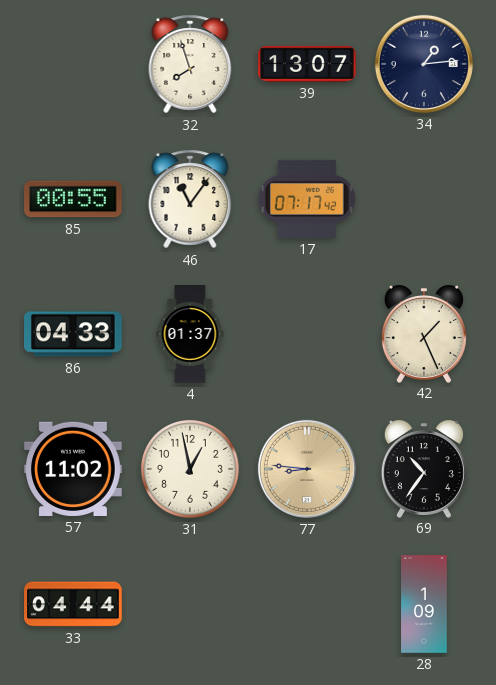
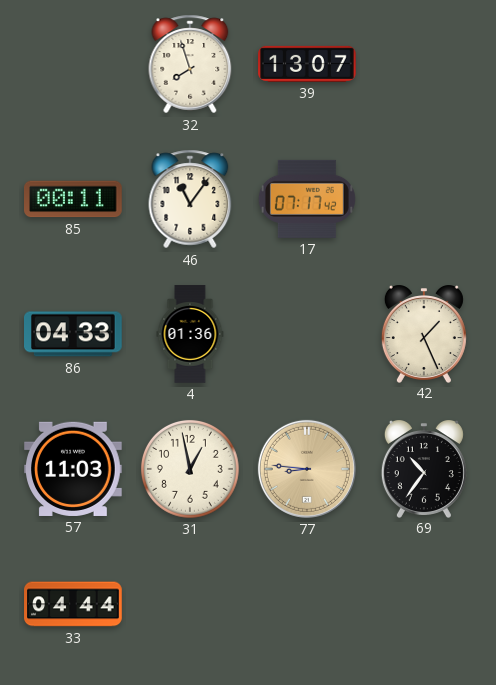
34: 1:14 -> none
85: 00:55 -> 00:11
4: 01:37 -> 01:36
57: 11:02 -> 11:03
28: 1:09 -> none
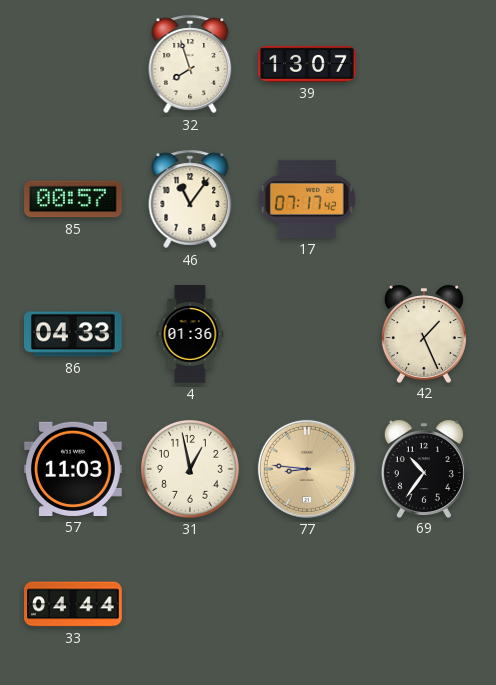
85: 00:11 -> 00:57
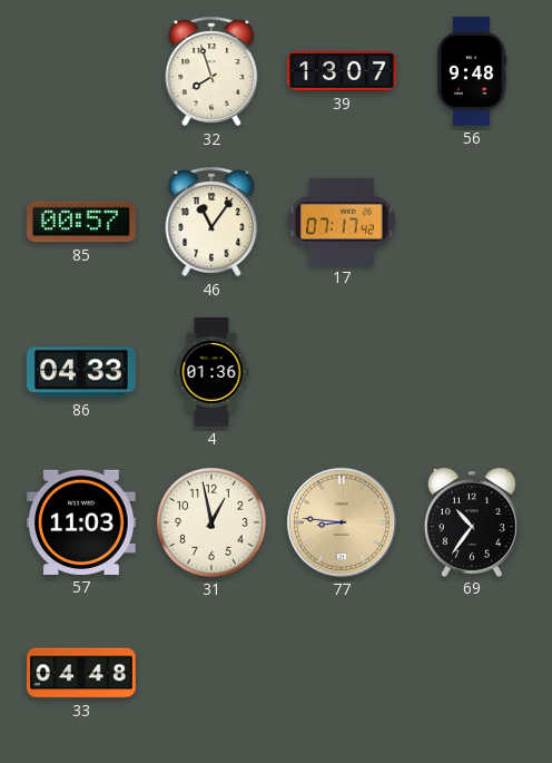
56: none -> 9:48
42: 1:26 -> none
33: 04:44 -> 04:48
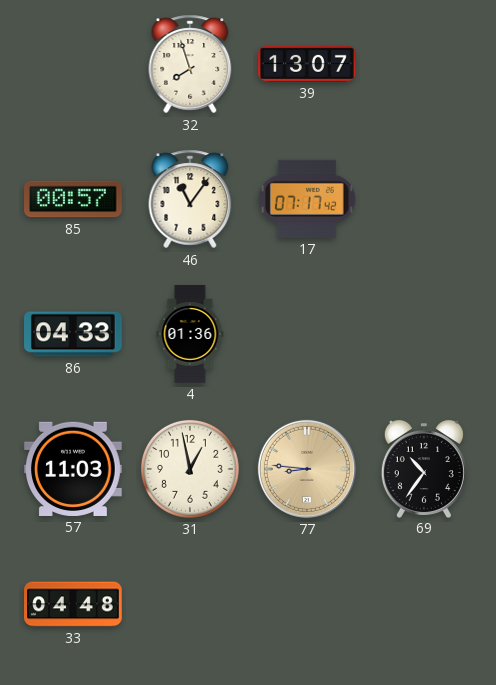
56: 9:48 -> none
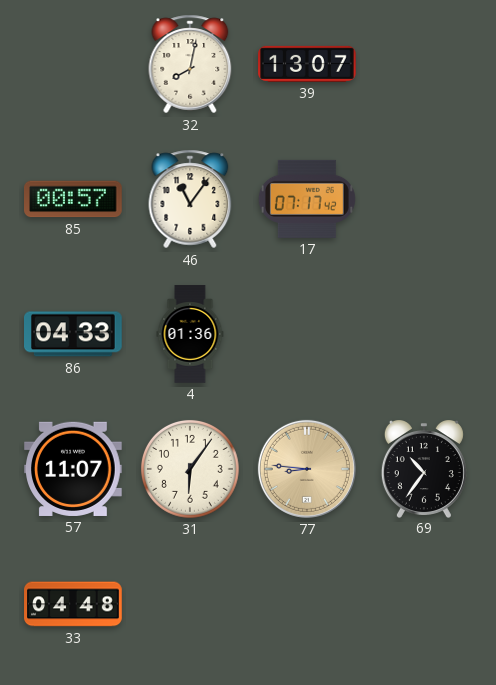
32: 7:57 -> 8:02
57: 11:03 -> 11:07
31: 12:58 -> 6:06
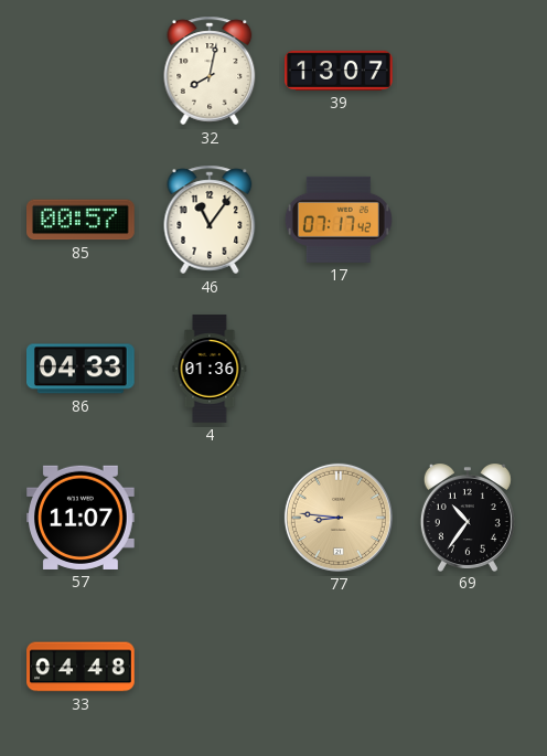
31: 6:06 -> none
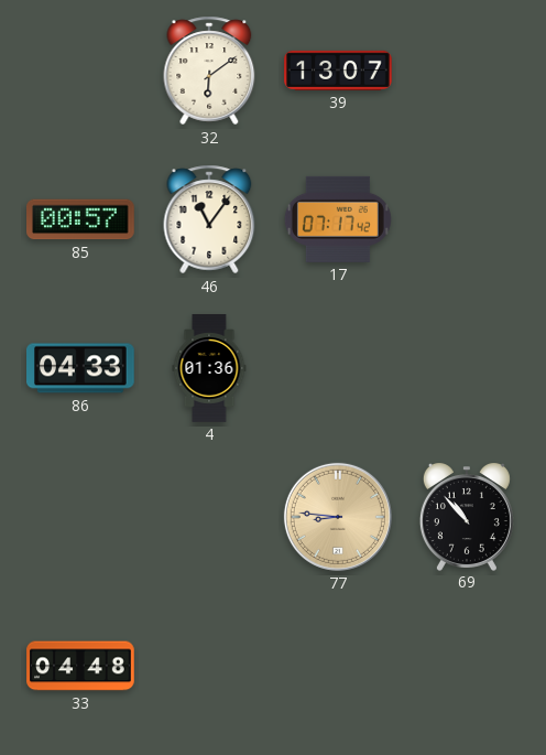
32: 8:02 -> 6:09
57: 11:07 -> none
69: 10:36 -> 10:53
